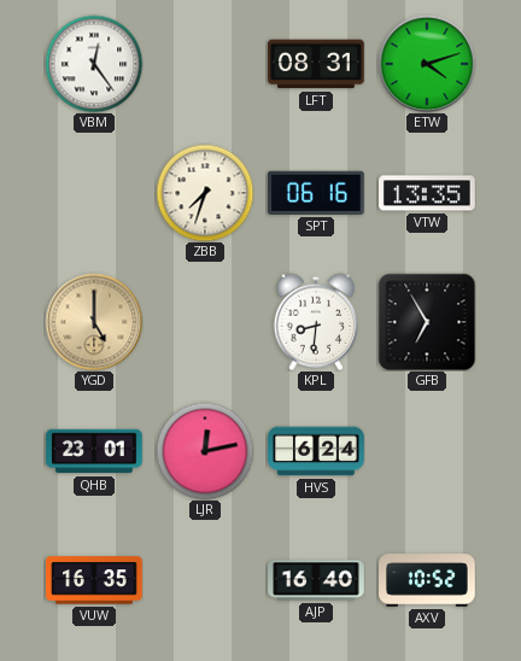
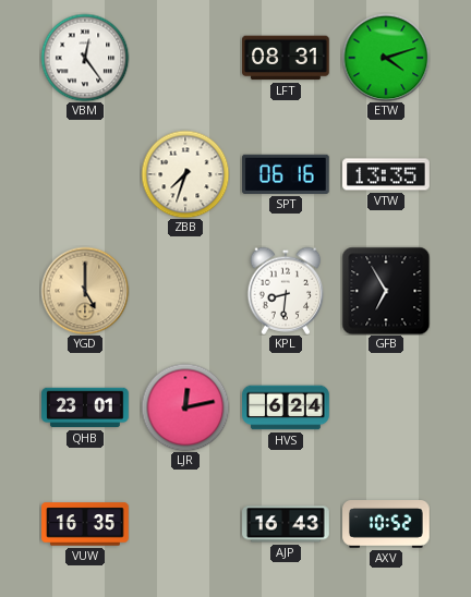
AJP: 16:40 -> 16:43
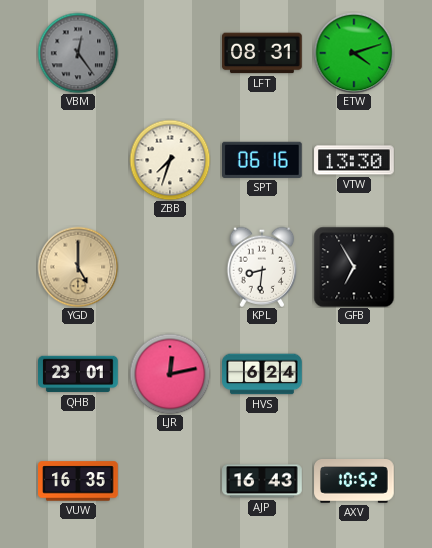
VBM dial: white -> grey
VTW: 13:35 -> 13:30
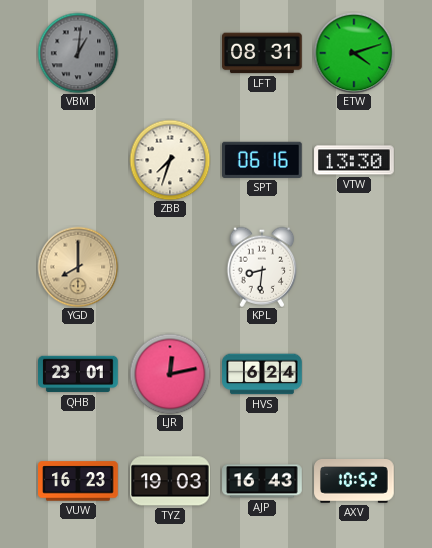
VBM: 12:24 -> 1:01
YGD: 5:00 -> 8:00
GFB: 6:55 -> none
VUW: 16:35 -> 16:23
TYZ: none -> 19:03
